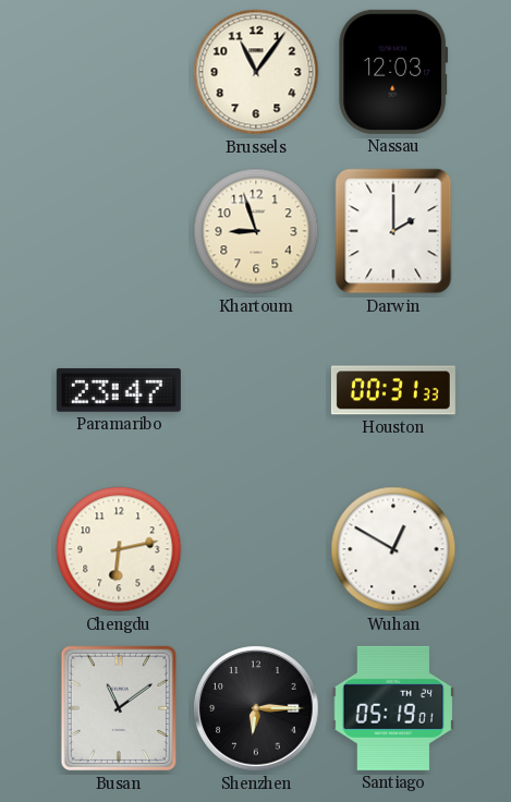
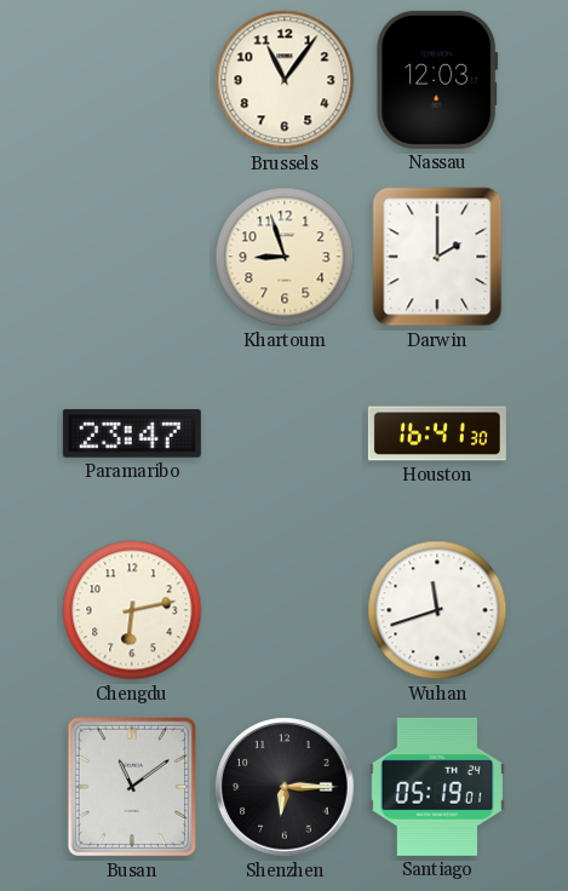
Houston: 00:31 -> 16:41
Wuhan: 12:50 -> 11:42
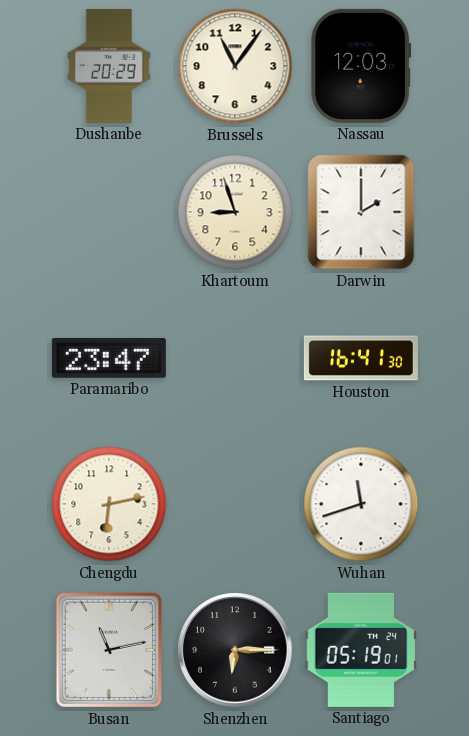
Dushanbe: none -> 20:29
Busan: 11:09 -> 11:13
